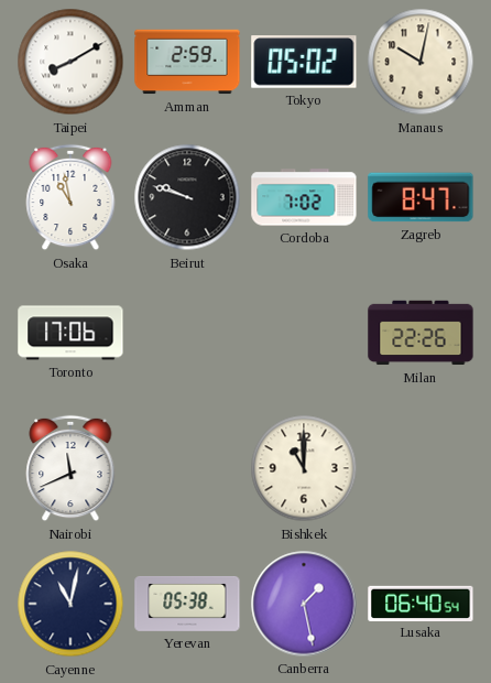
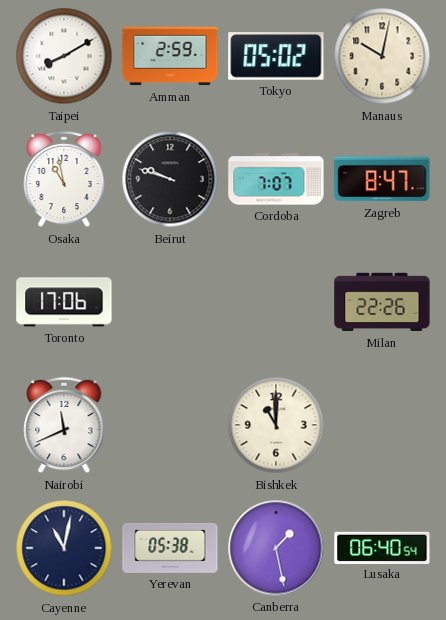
Cordoba: 7:02 -> 7:07
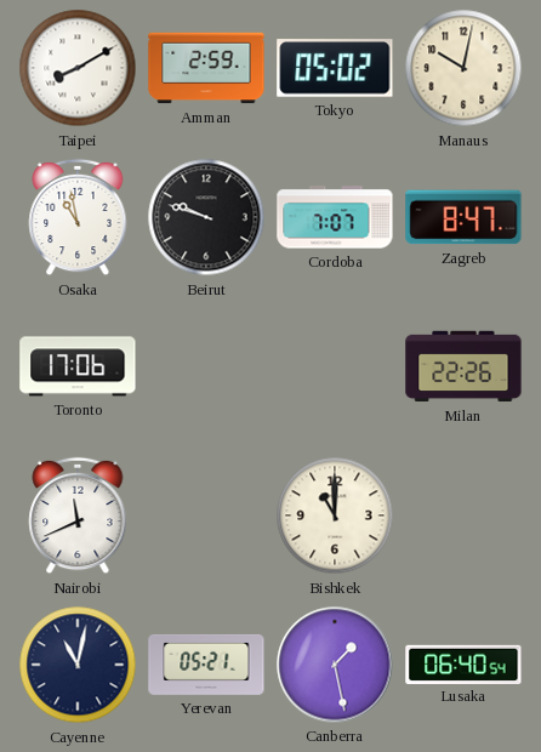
Yerevan: 05:38 -> 05:21
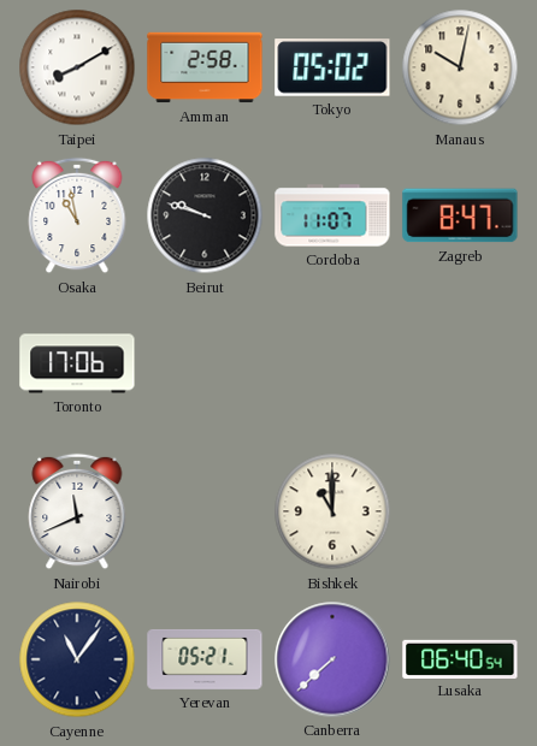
Amman: 2:59 -> 2:58
Cordoba: 7:07 -> 11:07
Milan: 22:26 -> none
Cayenne: 11:02 -> 11:06
Canberra: 1:28 -> 7:38
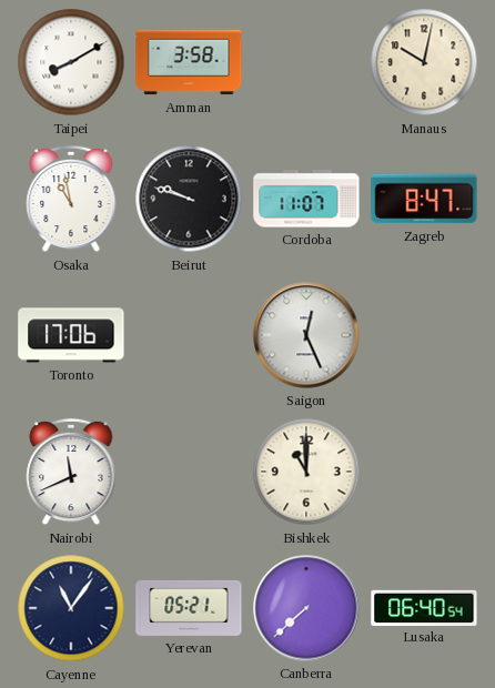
Amman: 2:58 -> 3:58
Tokyo: 05:02 -> none
Saigon: none -> 12:26
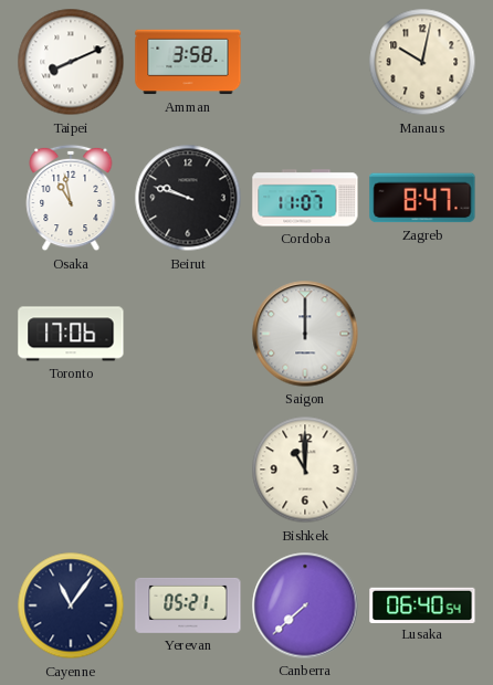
Taipei: 8:10 -> 8:11
Saigon: 12:26 -> 12:00
Nairobi: 11:41 -> none
